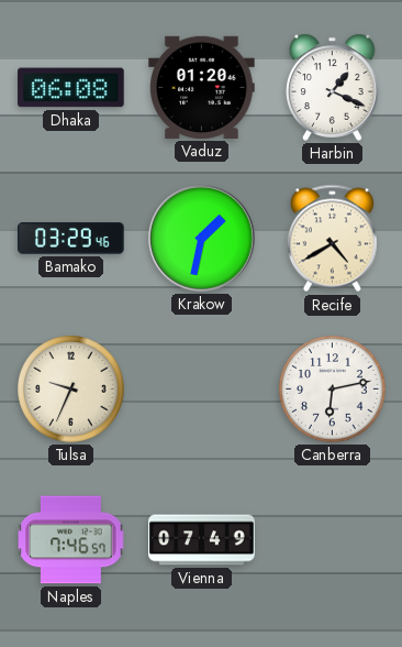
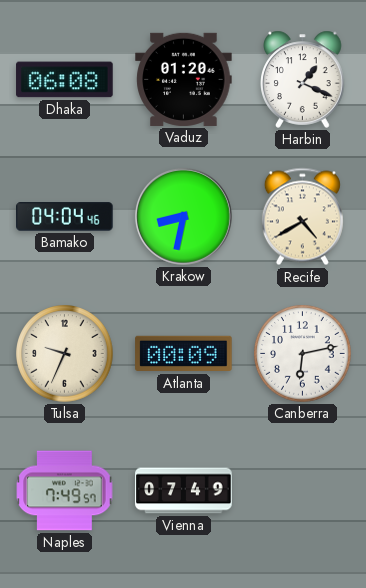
Bamako: 03:29 -> 04:04
Krakow: 1:32 -> 8:32
Atlanta: none -> 00:09
Naples: 7:46 -> 7:49
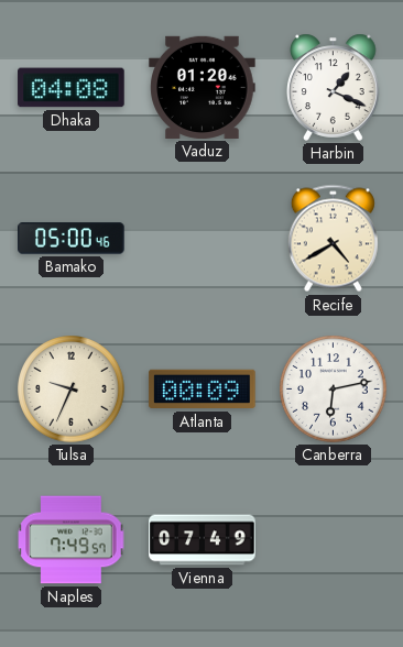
Dhaka: 06:08 -> 04:08
Bamako: 04:04 -> 05:00
Krakow: 8:32 -> none
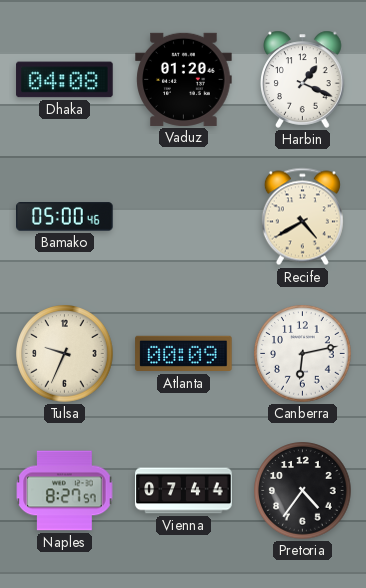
Naples: 7:49 -> 8:27
Vienna: 07:49 -> 07:44
Pretoria: none -> 4:36
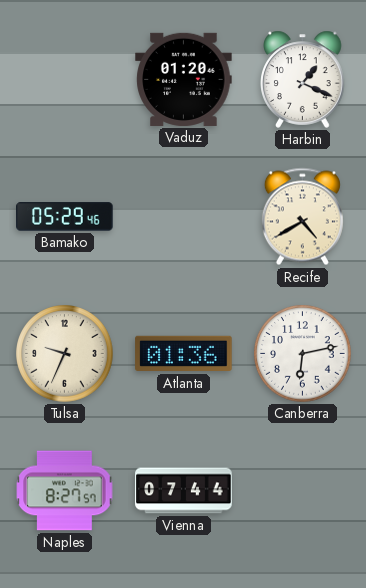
Dhaka: 04:08 -> none
Bamako: 05:00 -> 05:29
Atlanta: 00:09 -> 01:36
Pretoria: 4:36 -> none
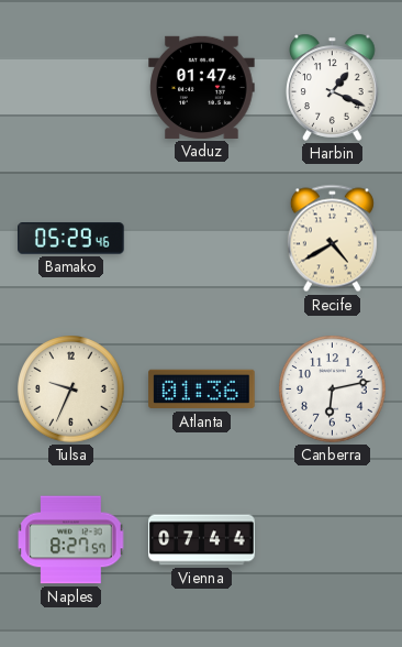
Vaduz: 01:20 -> 01:47
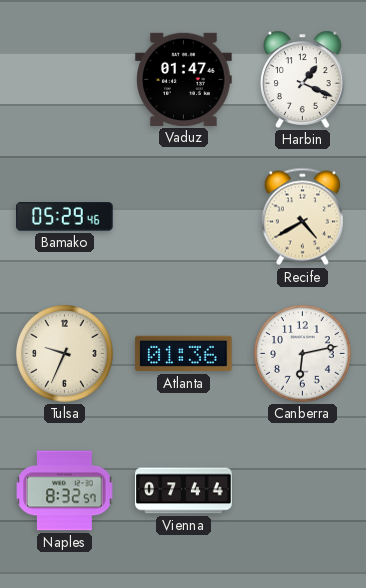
Naples: 8:27 -> 8:32
